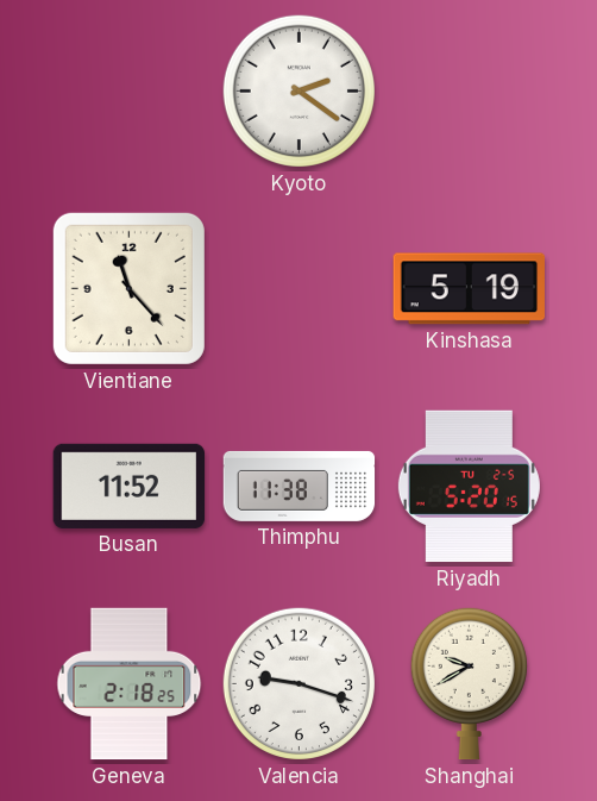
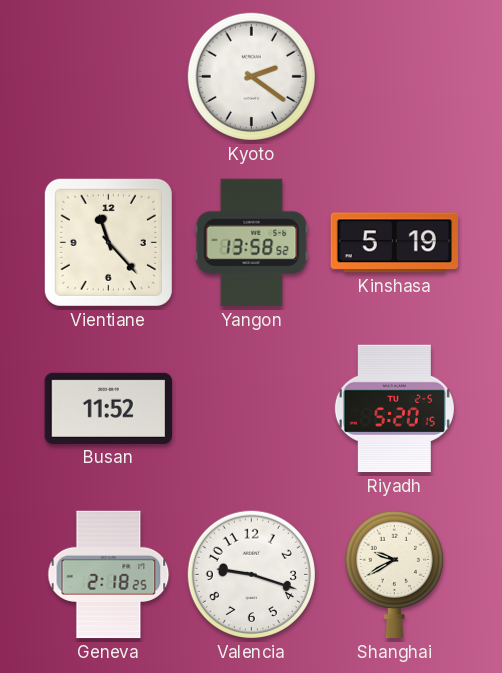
Yangon: none -> 13:58
Thimphu: 11:38 -> none
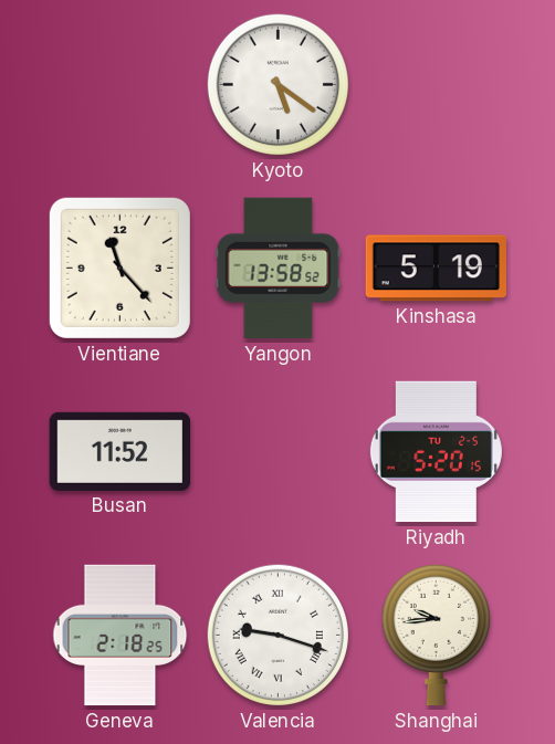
Kyoto: 2:21 -> 5:21
Valencia numerals: Arabic -> Roman
Shanghai: 9:40 -> 9:44
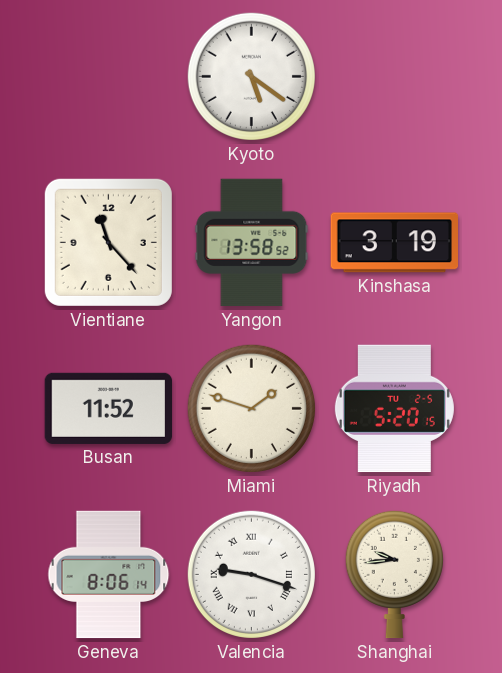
Kinshasa: 5:19 -> 3:19
Miami: none -> 1:48
Geneva: 2:18 -> 8:06
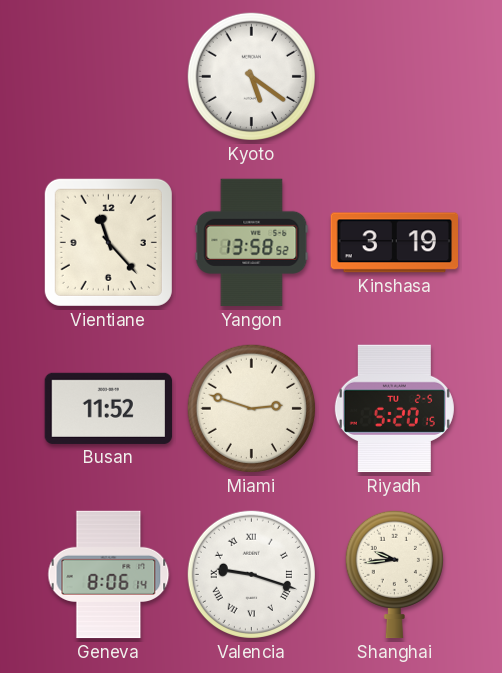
Miami: 1:48 -> 2:48
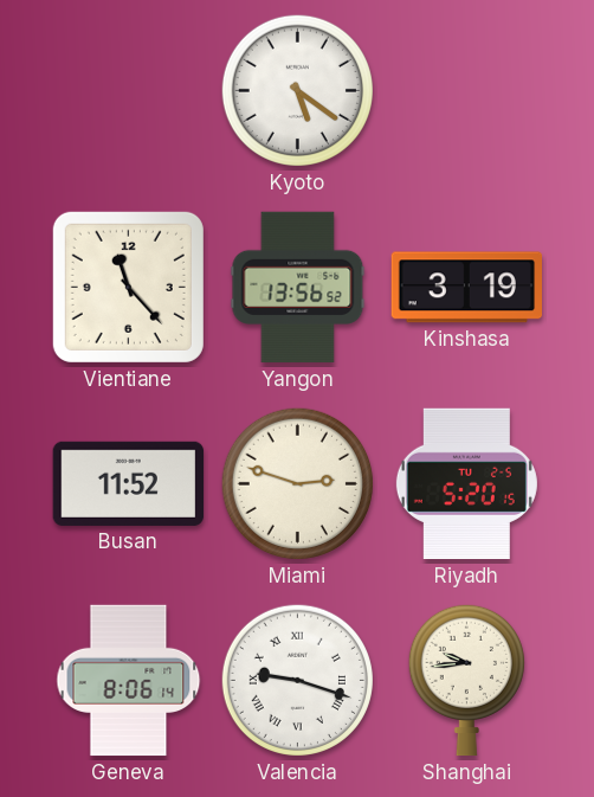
Yangon: 13:58 -> 13:56
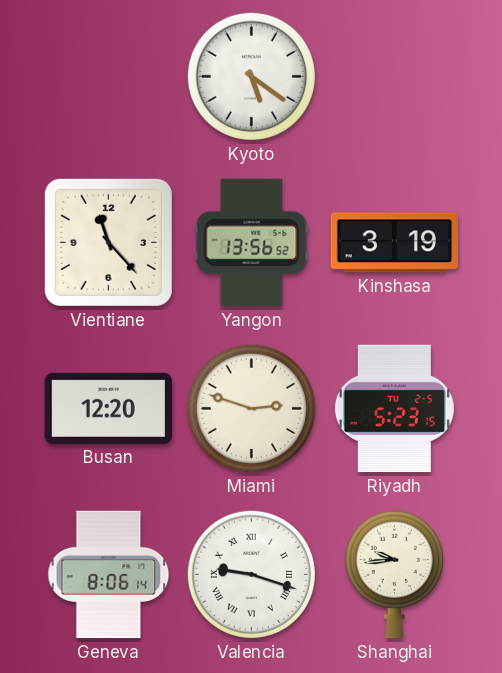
Busan: 11:52 -> 12:20
Riyadh: 5:20 -> 5:23
